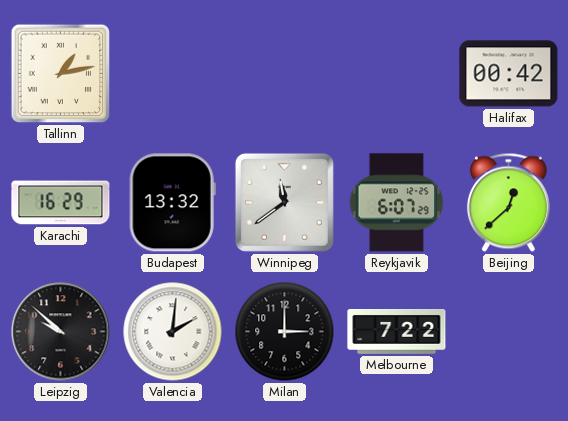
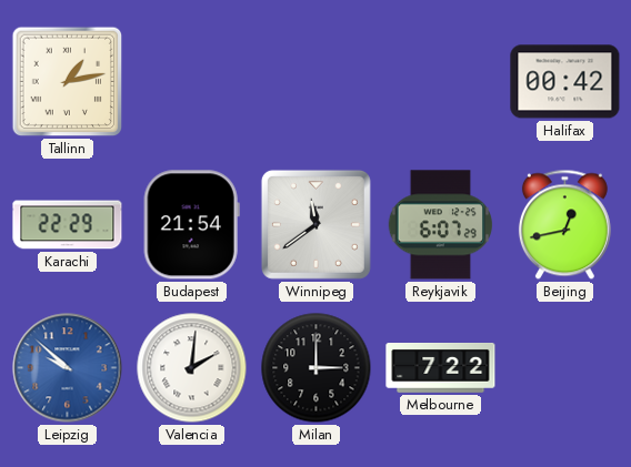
Karachi: 16:29 -> 22:29
Budapest: 13:32 -> 21:54
Beijing: 12:38 -> 12:43
Leipzig dial: black -> blue
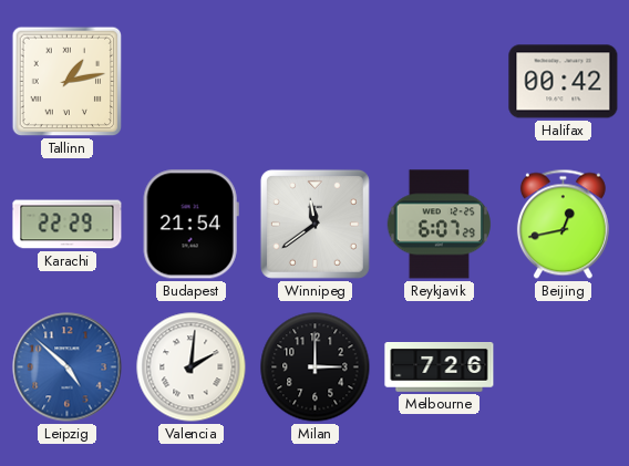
Leipzig: 9:52 -> 4:52
Melbourne: 7:22 -> 7:26
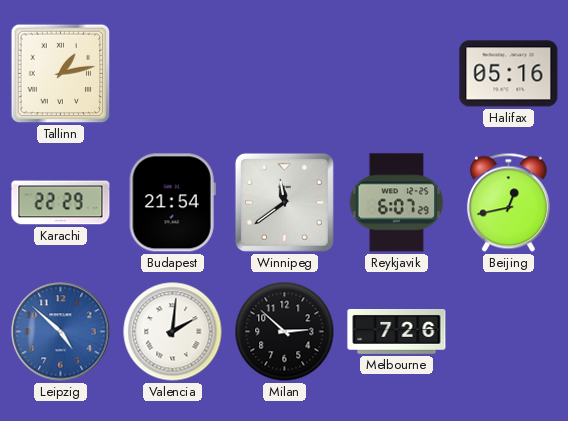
Halifax: 00:42 -> 05:16
Milan: 3:00 -> 2:52
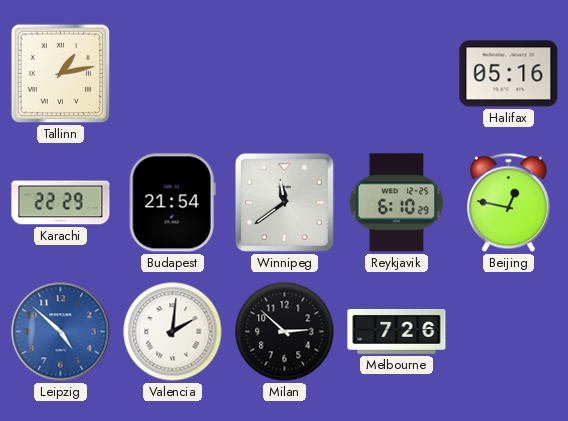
Reykjavik: 6:07 -> 6:10
Beijing: 12:43 -> 12:47
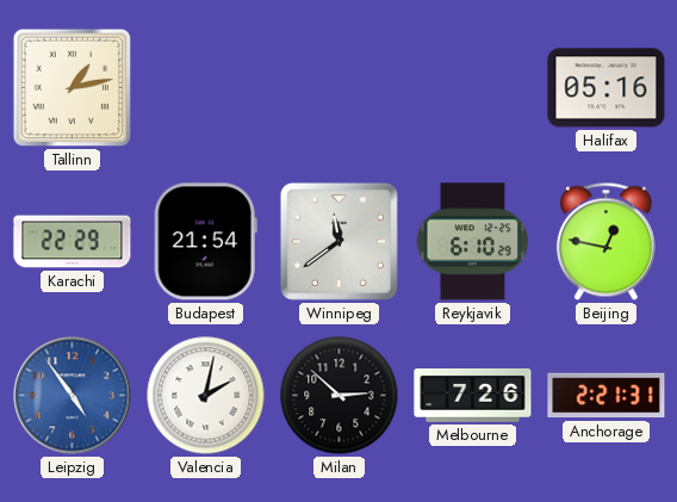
Leipzig: 4:52 -> 4:54
Valencia: 2:01 -> 2:02
Anchorage: none -> 2:21
